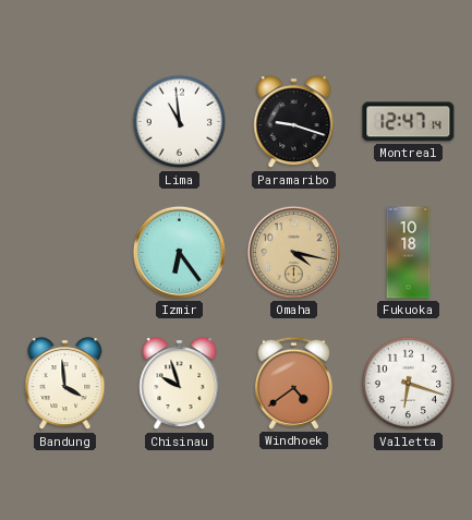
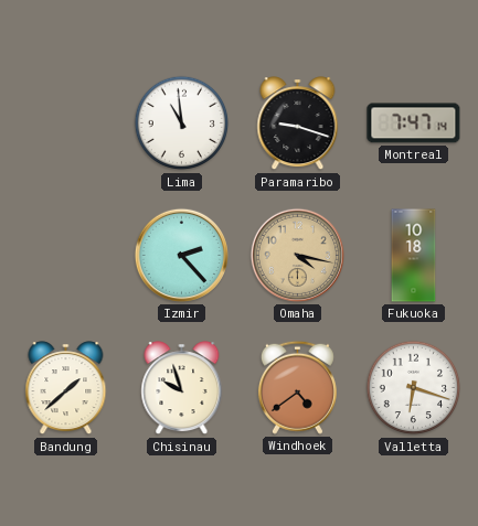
Montreal: 12:47 -> 7:47
Izmir: 6:24 -> 2:23
Bandung: 3:59 -> 1:38
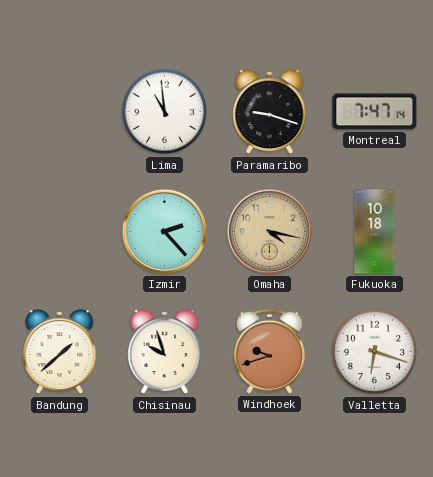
Windhoek: 4:39 -> 9:42
